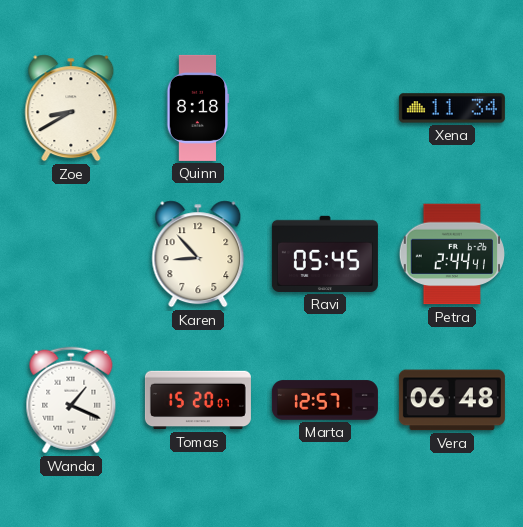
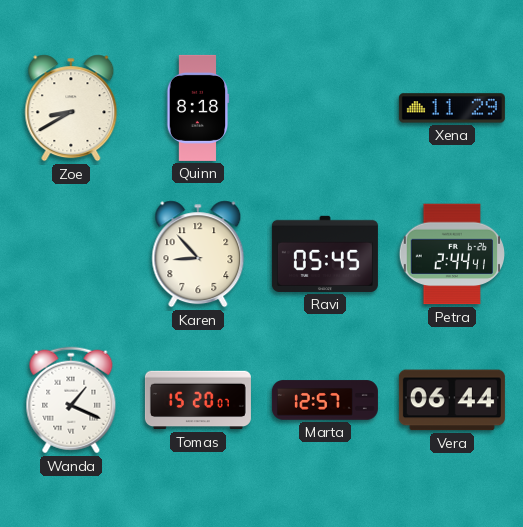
Xena: 11:34 -> 11:29
Vera: 06:48 -> 06:44
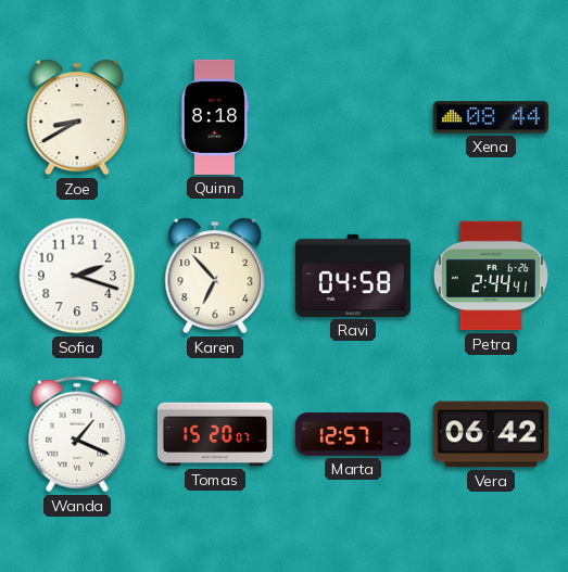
Xena: 11:29 -> 08:44
Sofia: none -> 2:18
Karen: 8:53 -> 6:53
Ravi: 05:45 -> 04:58
Vera: 06:44 -> 06:42
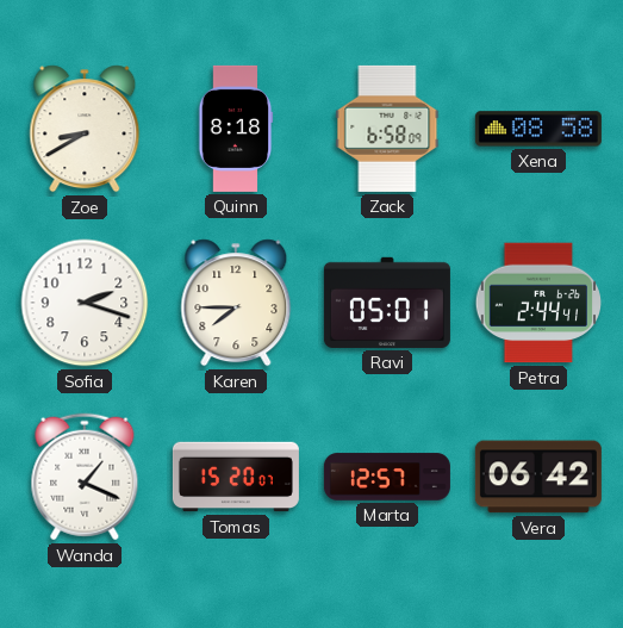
Zack: none -> 6:58
Xena: 08:44 -> 08:58
Karen: 6:53 -> 7:45
Ravi: 04:58 -> 05:01
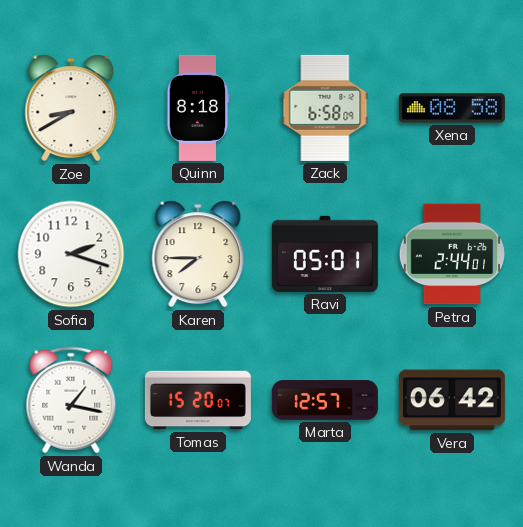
Petra: 2:44:41 -> 2:44:01
Wanda: 1:19 -> 1:17
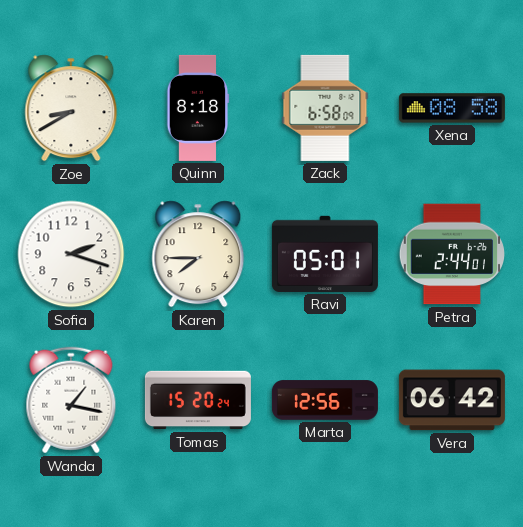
Tomas: 15:20:07 -> 15:20:24
Marta: 12:57 -> 12:56
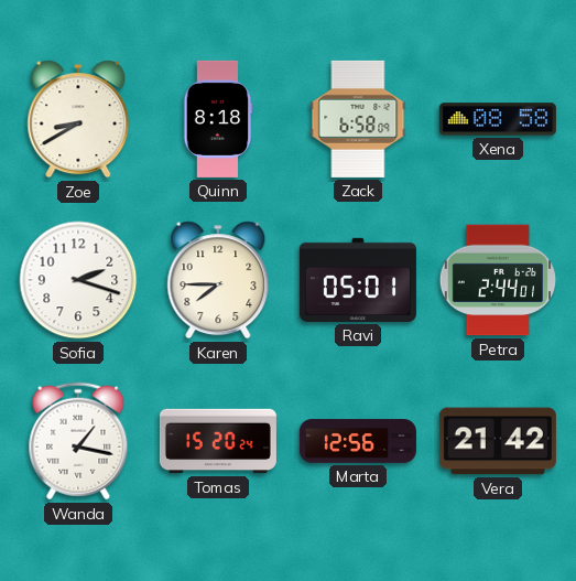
Vera: 06:42 -> 21:42
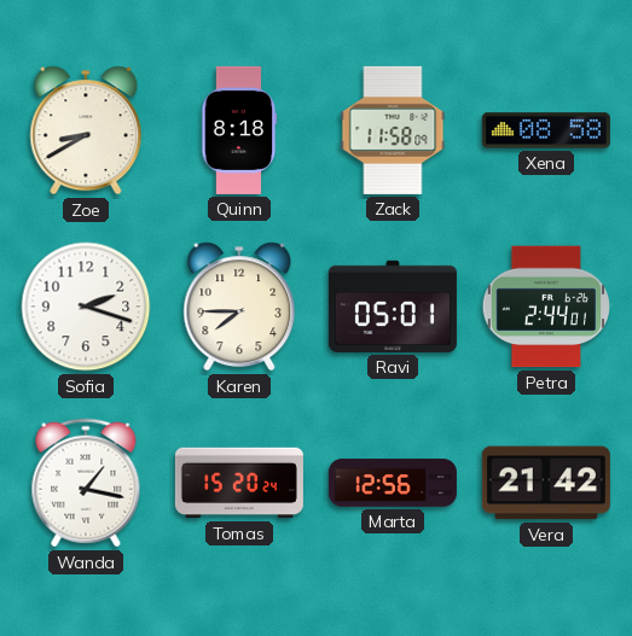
Zack: 6:58 -> 11:58
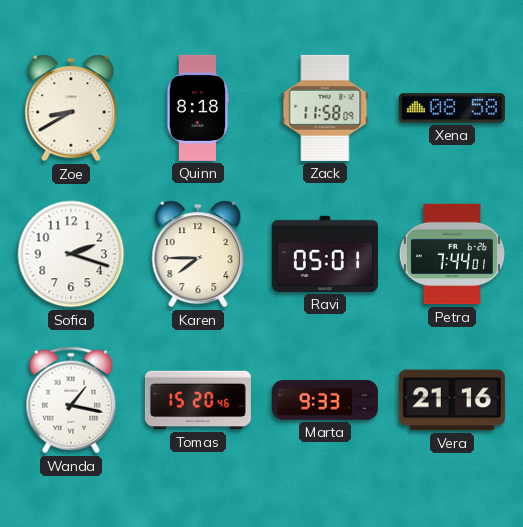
Petra: 2:44 -> 7:44
Tomas: 15:20:24 -> 15:20:46
Marta: 12:56 -> 9:33
Vera: 21:42 -> 21:16
